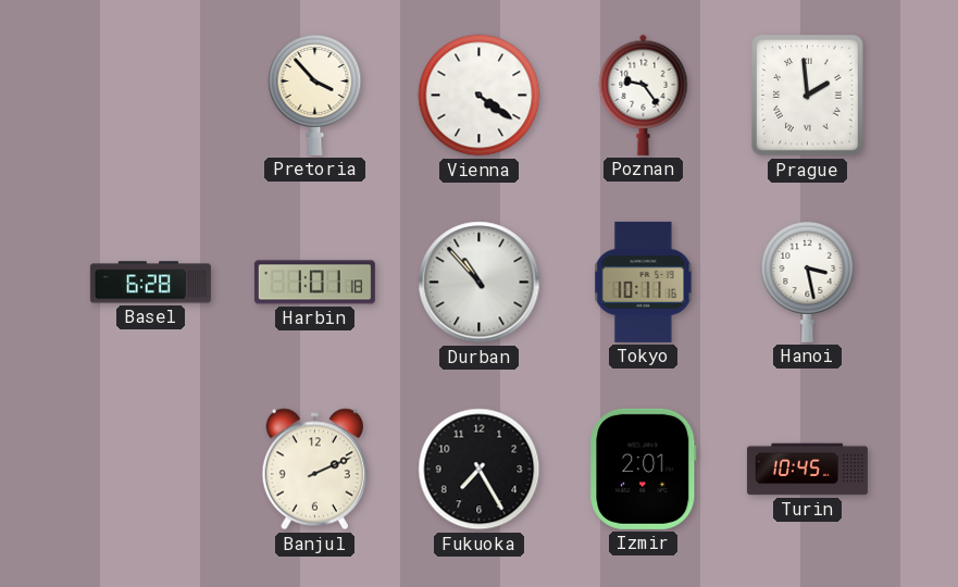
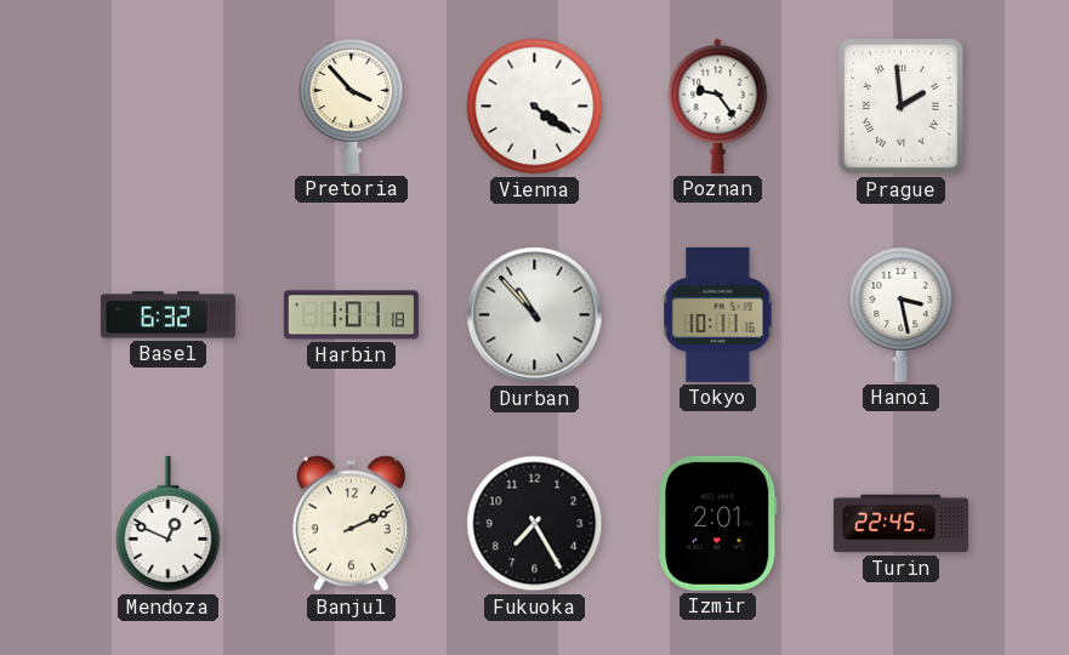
Basel: 6:28 -> 6:32
Mendoza: none -> 12:49
Turin: 10:45 -> 22:45
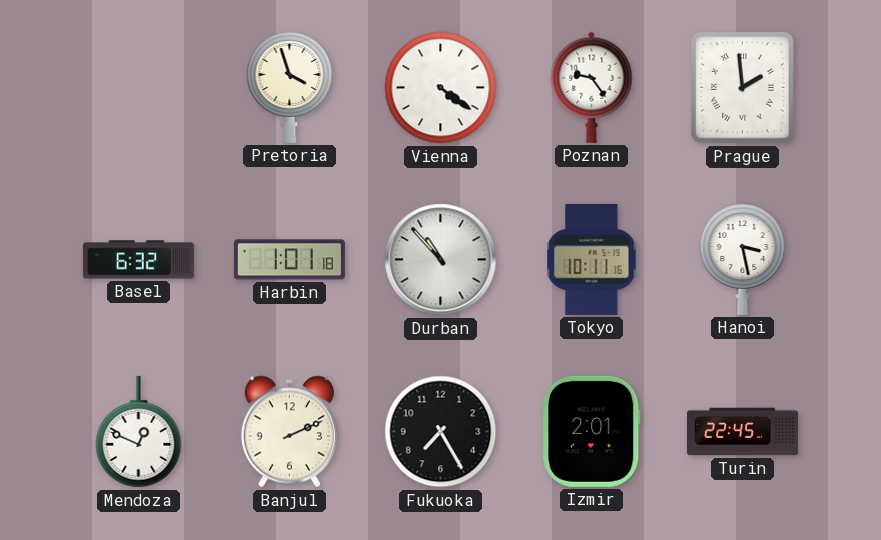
Pretoria: 3:53 -> 3:57
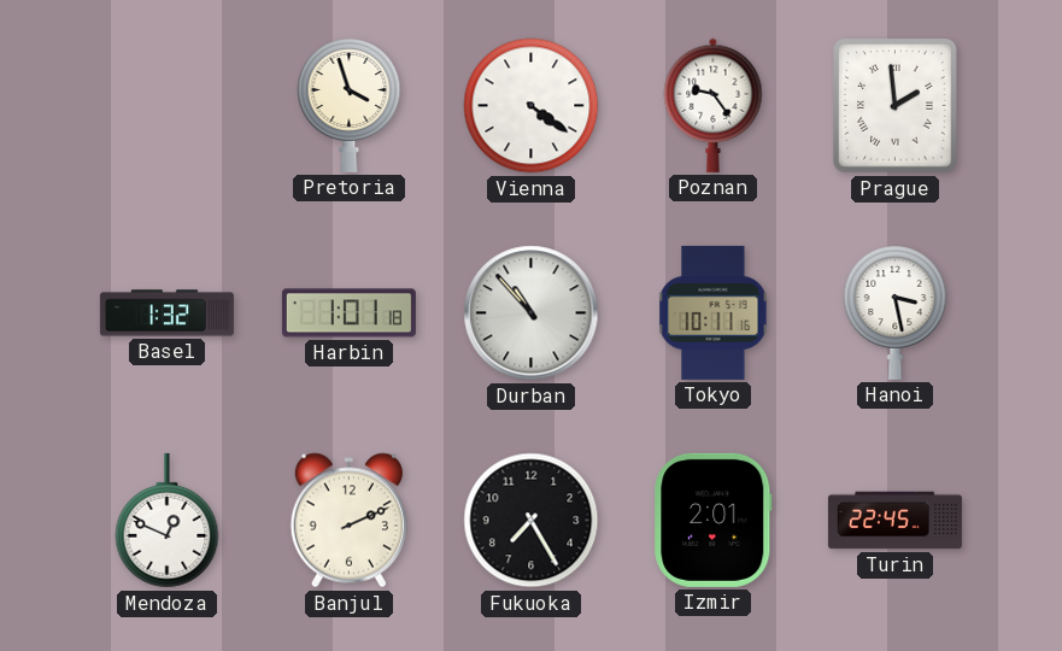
Basel: 6:32 -> 1:32
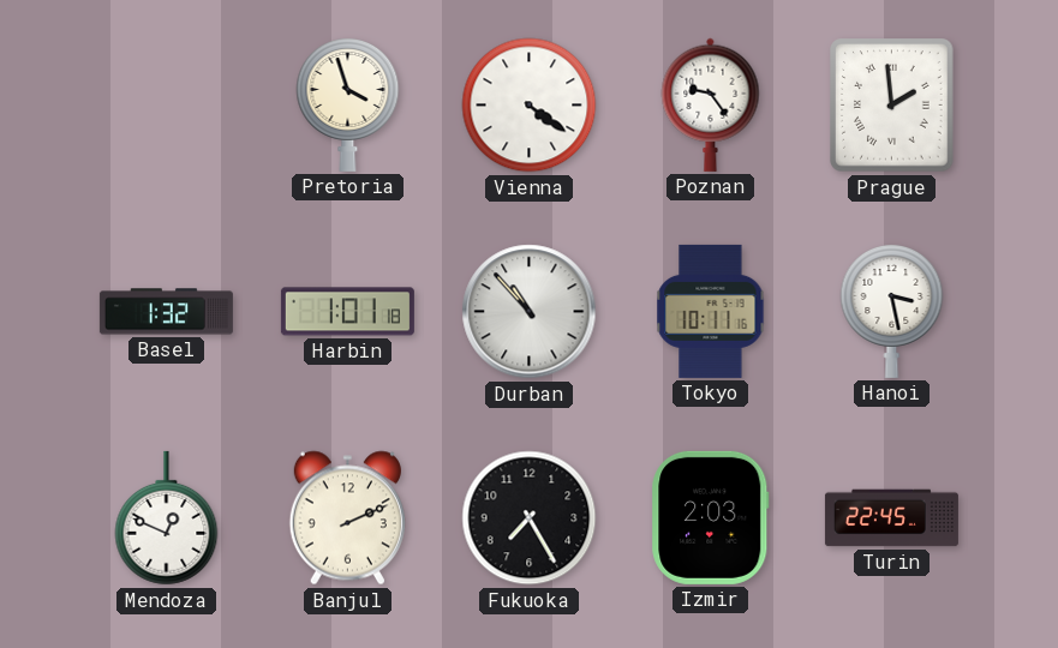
Izmir: 2:01 -> 2:03
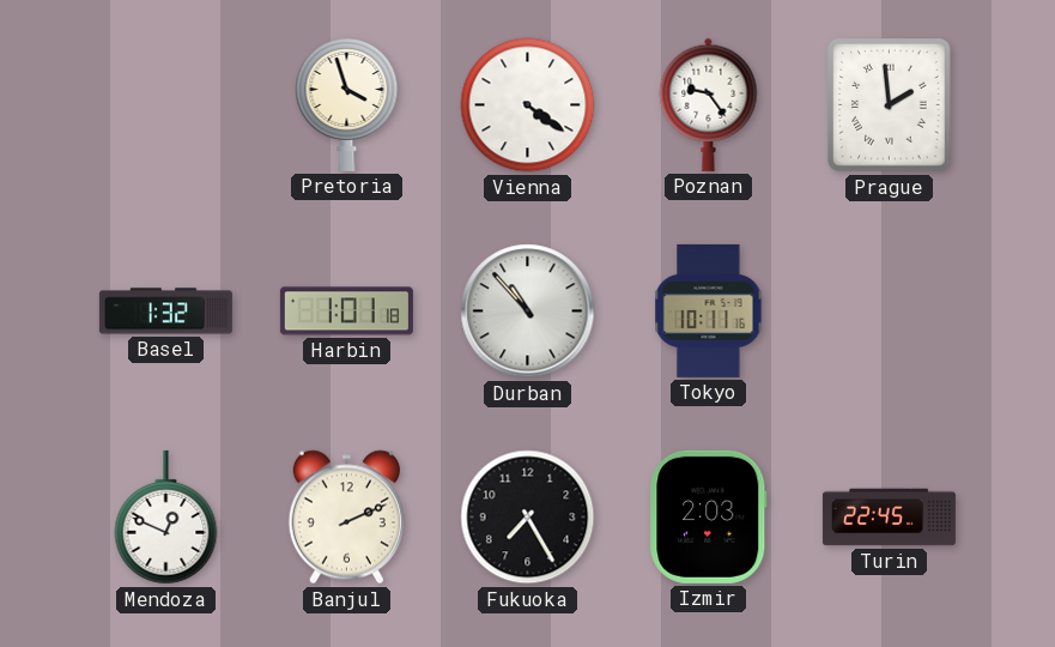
Hanoi: 3:28 -> none
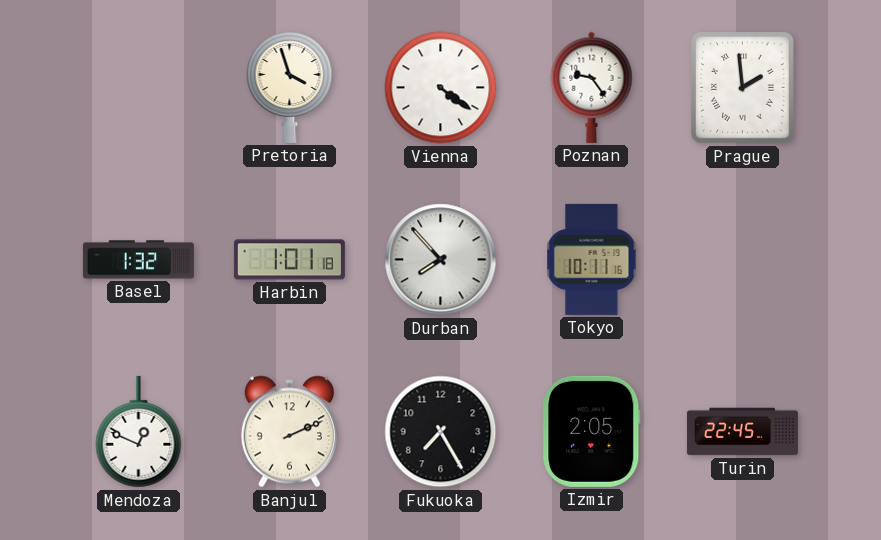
Durban: 10:53 -> 7:53
Izmir: 2:03 -> 2:05
